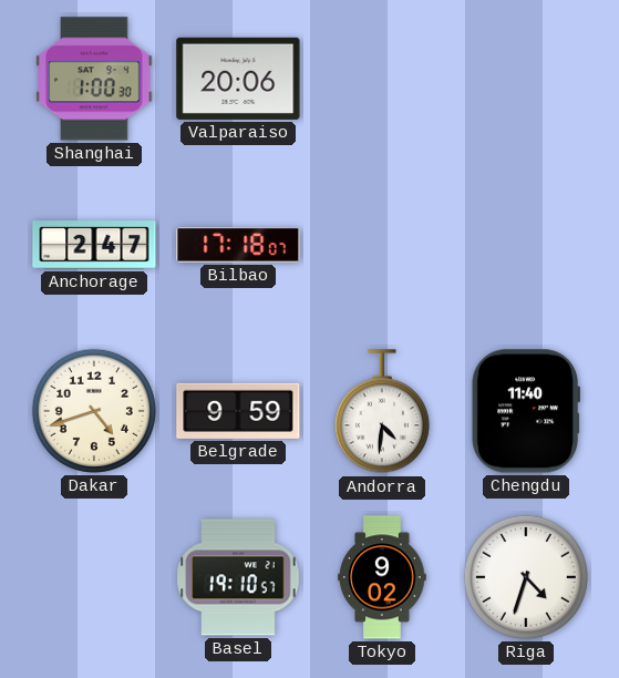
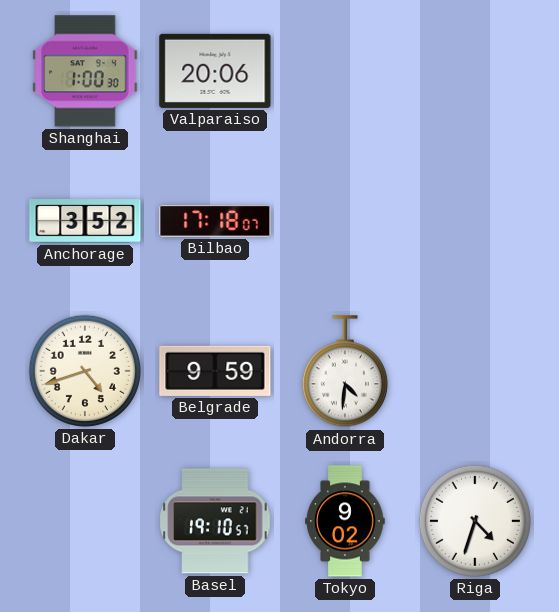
Anchorage: 2:47 -> 3:52
Chengdu: 11:40 -> none
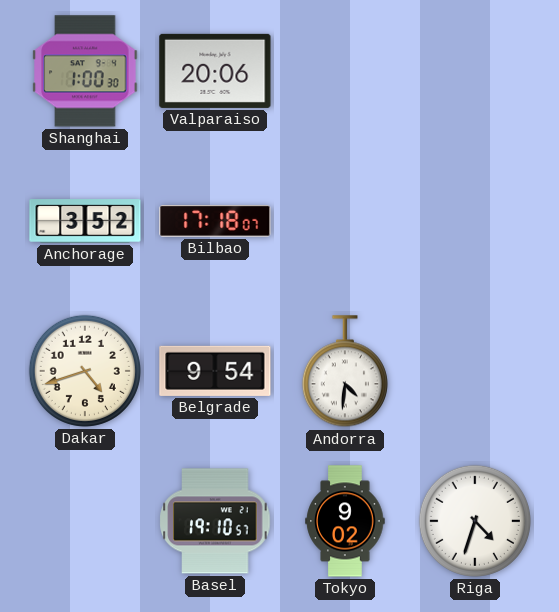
Belgrade: 9:59 -> 9:54
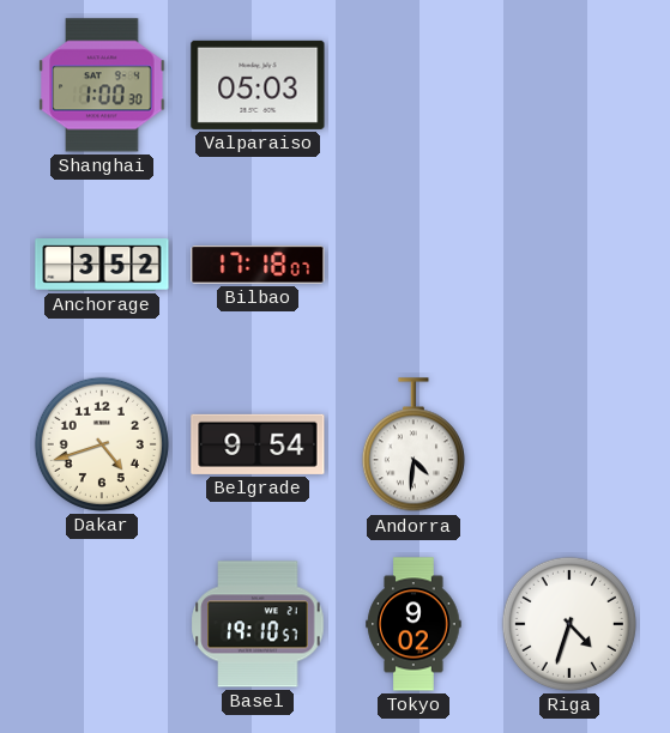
Valparaiso: 20:06 -> 05:03
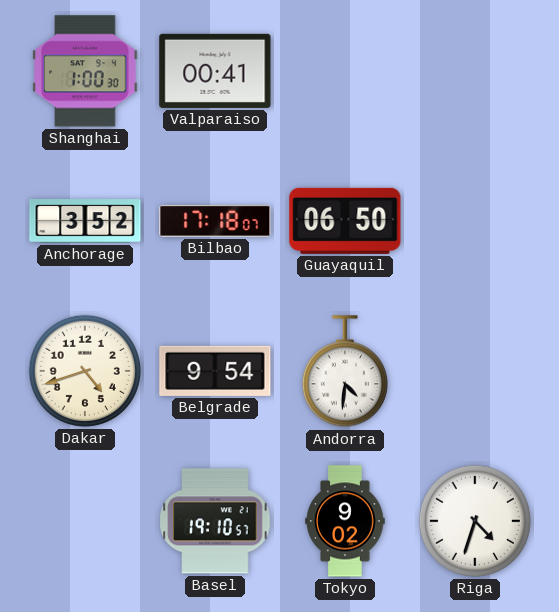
Valparaiso: 05:03 -> 00:41
Guayaquil: none -> 06:50
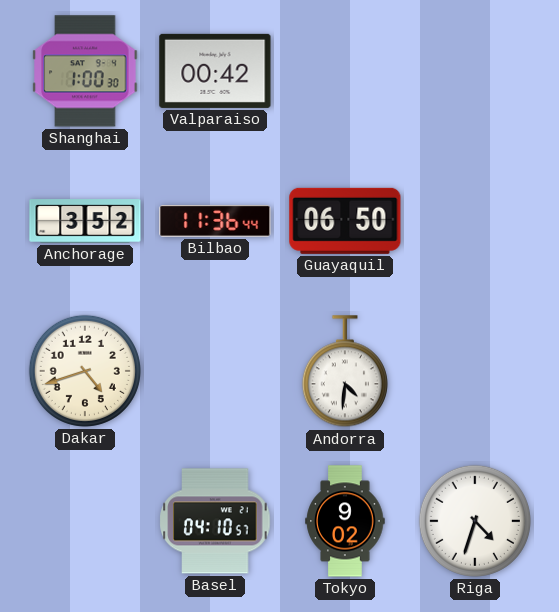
Valparaiso: 00:41 -> 00:42
Bilbao: 17:18 -> 11:36
Belgrade: 9:54 -> none
Basel: 19:10 -> 04:10
